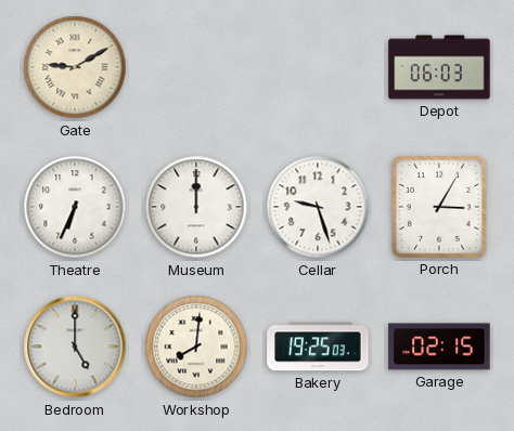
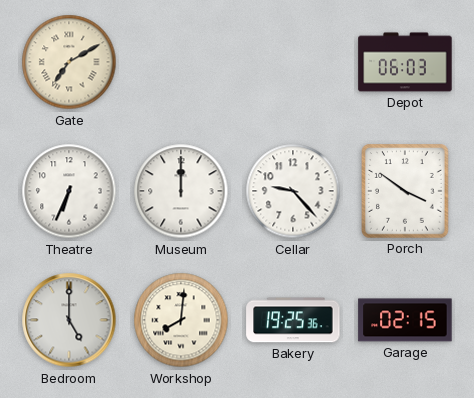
Gate: 9:10 -> 7:10
Cellar: 9:27 -> 9:23
Porch: 3:05 -> 3:51
Bakery: 19:25:03 -> 19:25:36
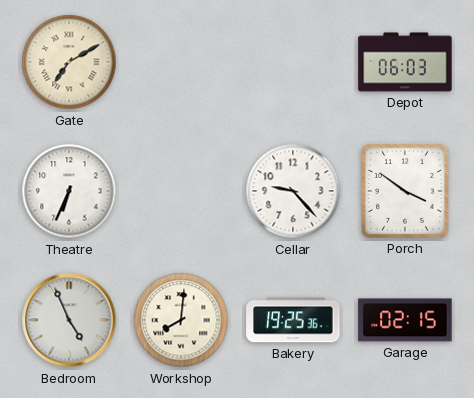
Museum: 12:00 -> none
Bedroom: 5:00 -> 4:56
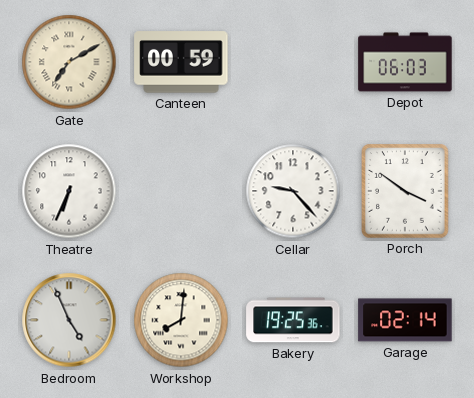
Canteen: none -> 00:59
Garage: 02:15 -> 02:14
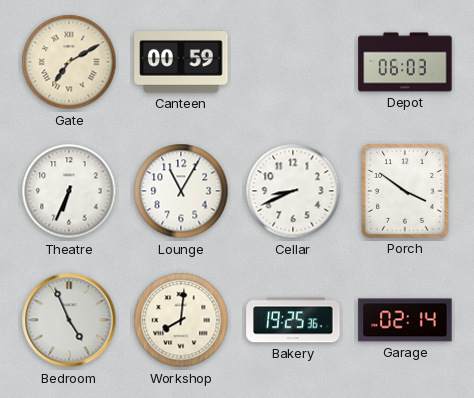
Lounge: none -> 11:05
Cellar: 9:23 -> 8:41
